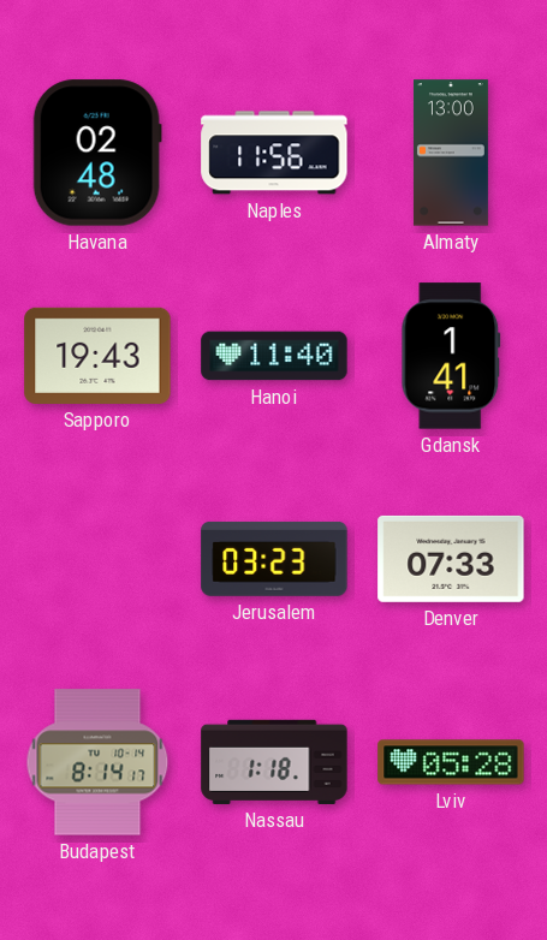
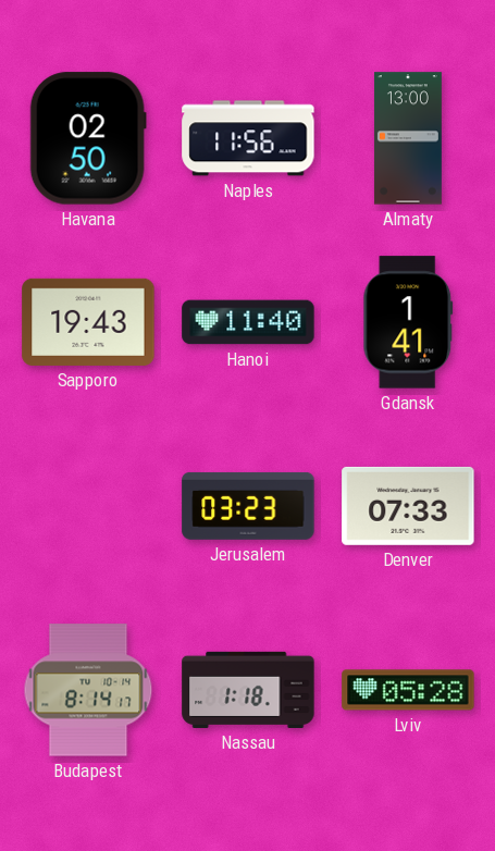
Havana: 02:48 -> 02:50
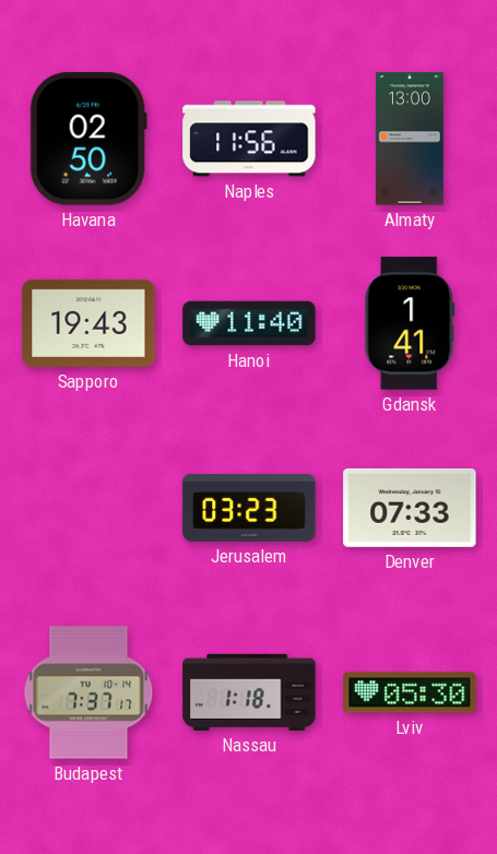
Budapest: 8:14 -> 7:37
Lviv: 05:28 -> 05:30
